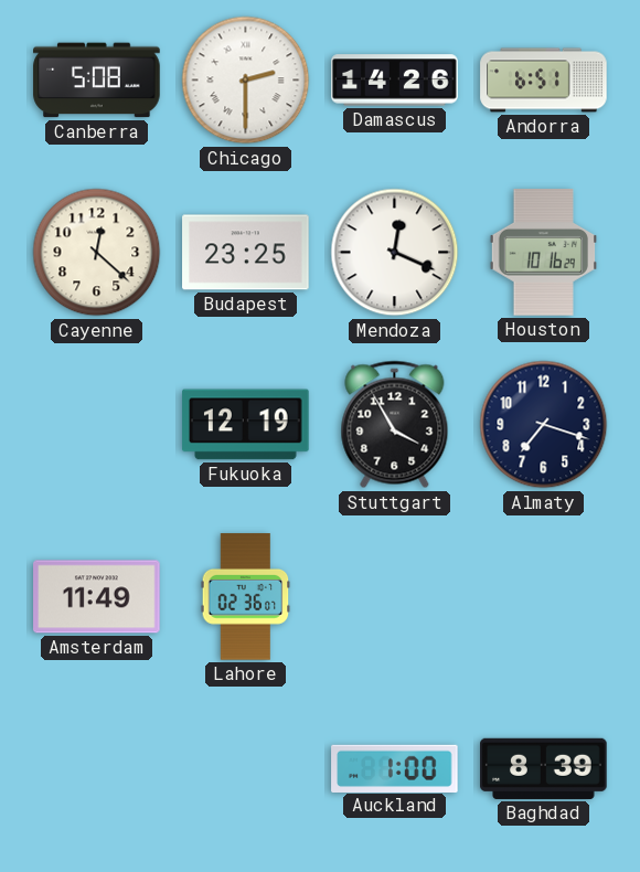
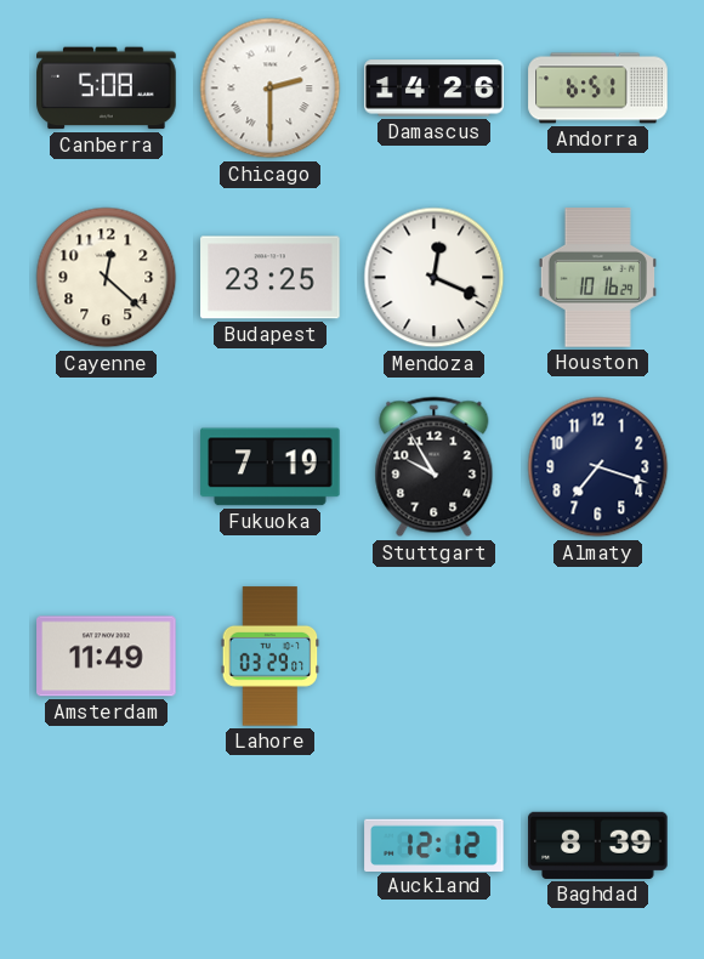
Fukuoka: 12:19 -> 7:19
Stuttgart: 3:55 -> 9:55
Lahore: 02:36 -> 03:29
Auckland: 1:00 -> 12:12
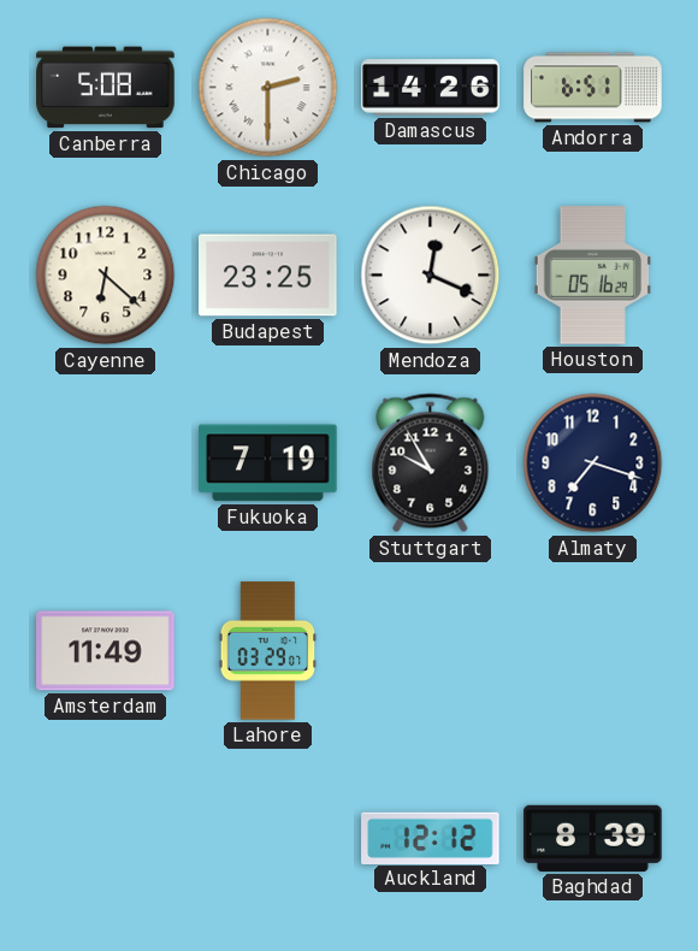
Cayenne: 12:22 -> 6:22
Houston: 10:16 -> 05:16
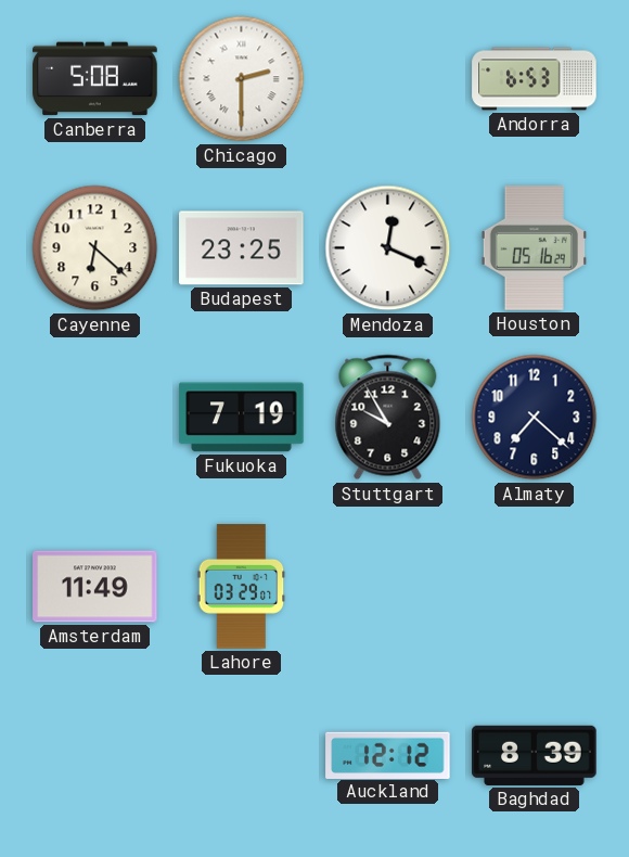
Damascus: 14:26 -> none
Andorra: 6:51 -> 6:53
Almaty: 7:18 -> 7:22
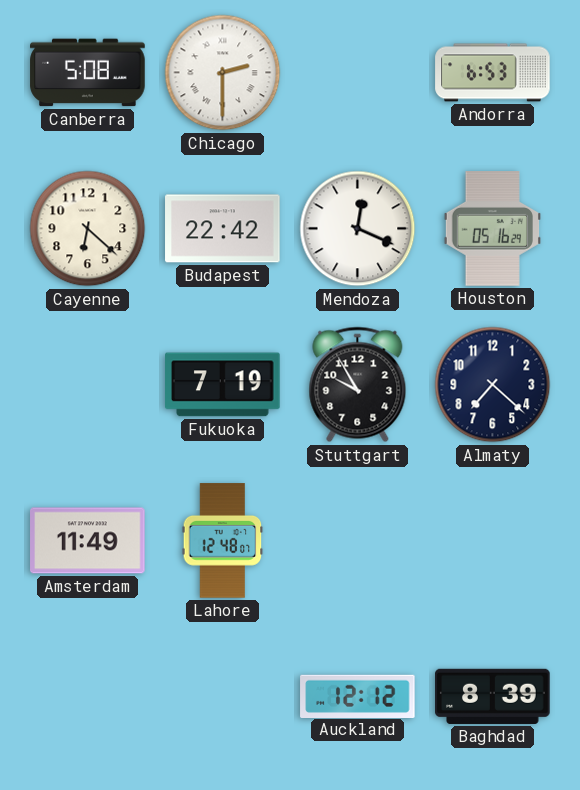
Budapest: 23:25 -> 22:42
Lahore: 03:29 -> 12:48
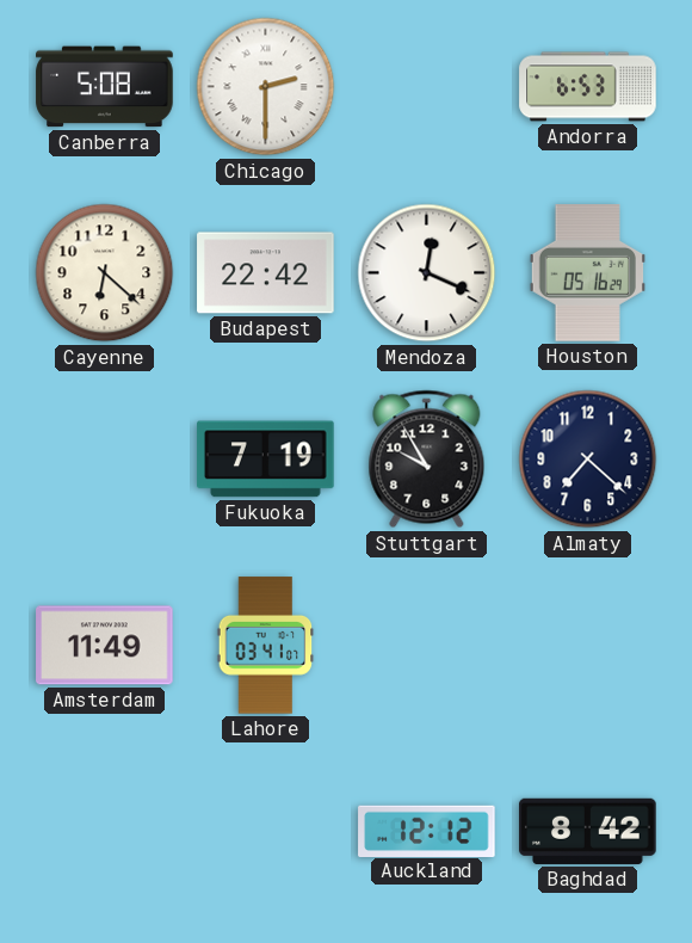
Lahore: 12:48 -> 03:41
Baghdad: 8:39 -> 8:42
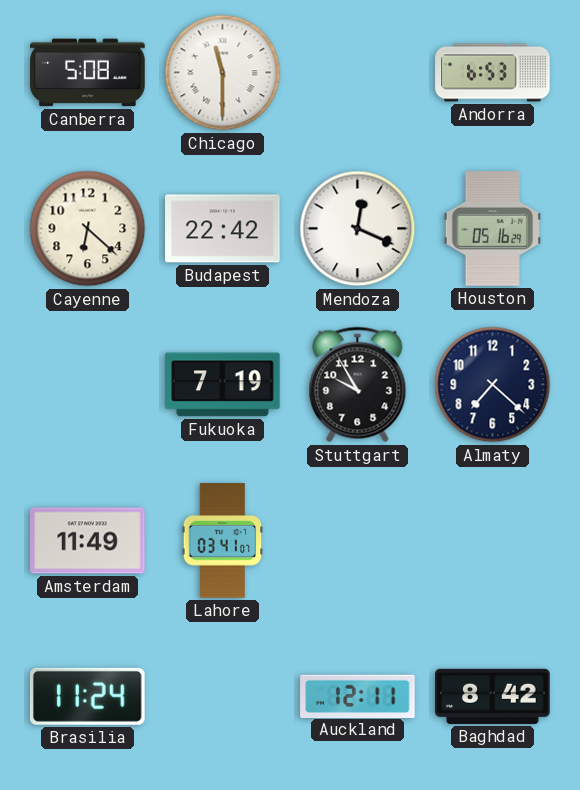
Chicago: 2:30 -> 11:30
Brasilia: none -> 11:24
Auckland: 12:12 -> 12:11
